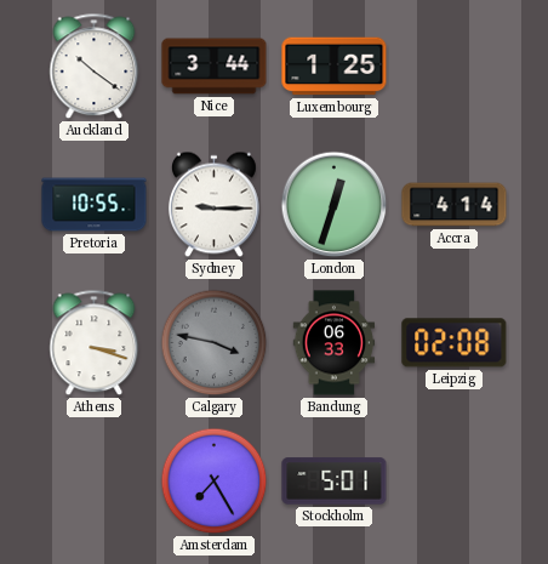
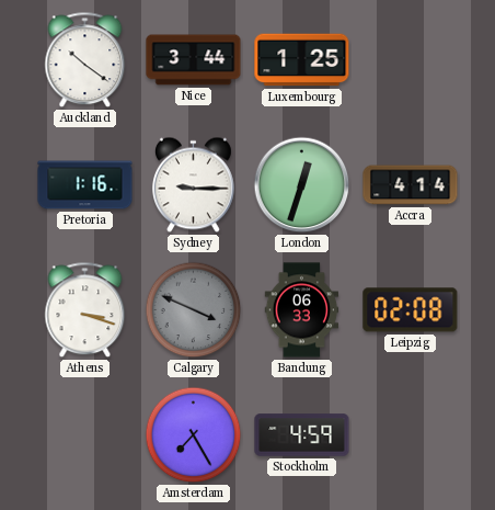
Pretoria: 10:55 -> 1:16
Calgary: 3:47 -> 3:49
Stockholm: 5:01 -> 4:59
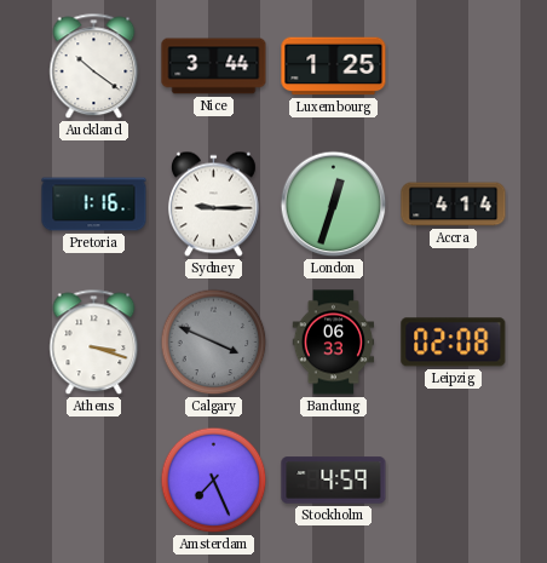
Amsterdam: 7:25 -> 7:26
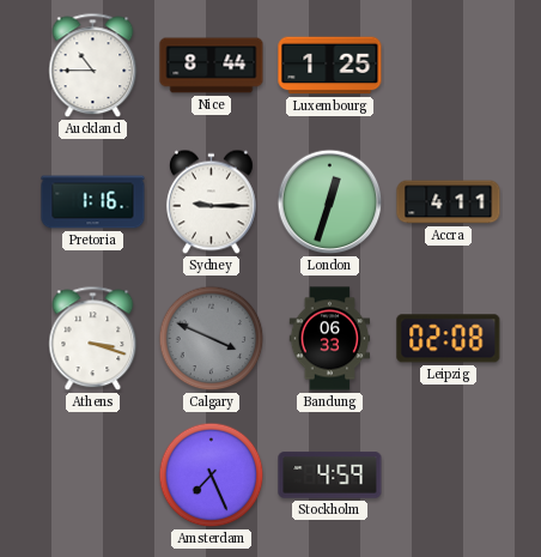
Auckland: 10:21 -> 10:45
Nice: 3:44 -> 8:44
Accra: 4:14 -> 4:11
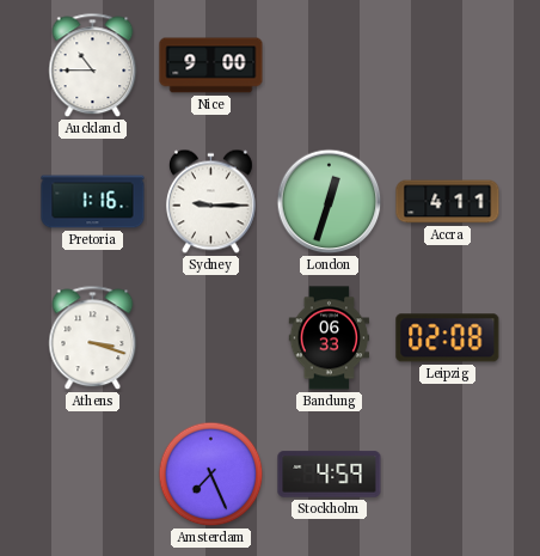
Nice: 8:44 -> 9:00
Luxembourg: 1:25 -> none
Calgary: 3:49 -> none
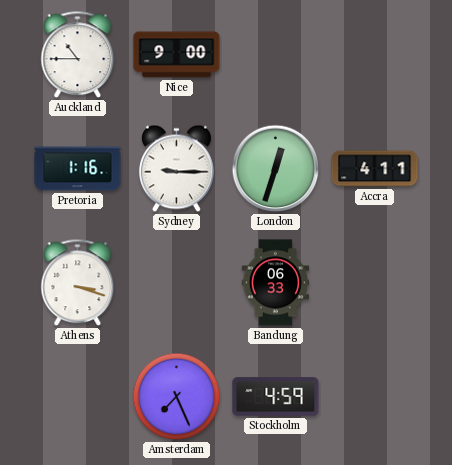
Leipzig: 02:08 -> none
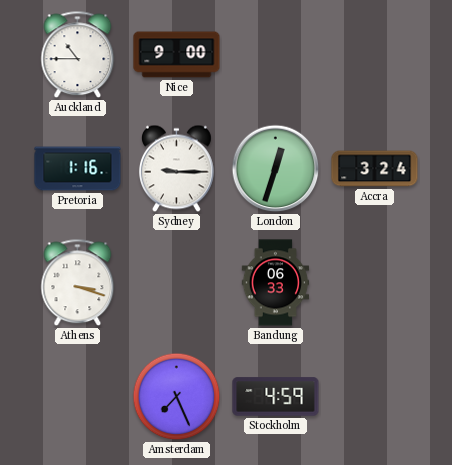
Accra: 4:11 -> 3:24
